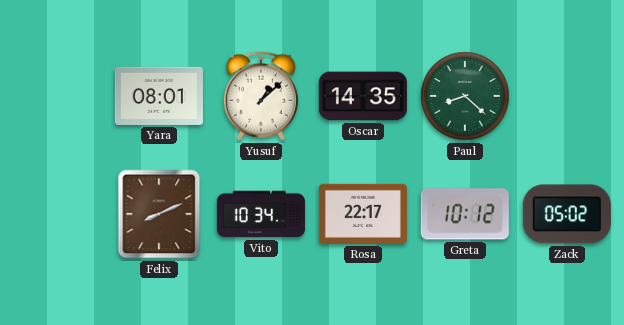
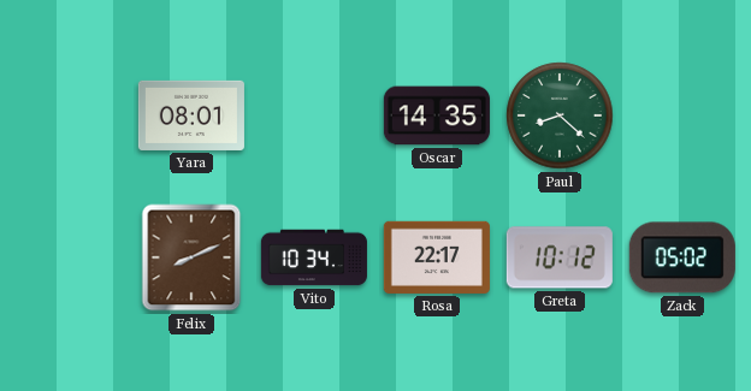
Yusuf: 1:08 -> none
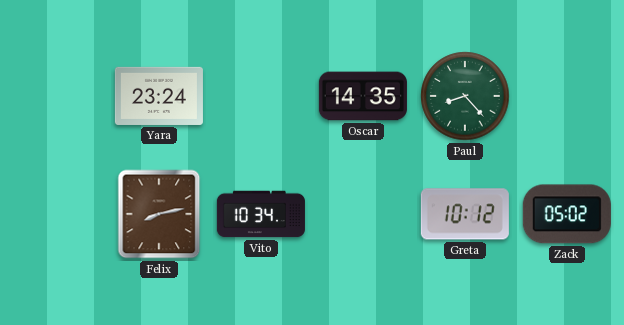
Yara: 08:01 -> 23:24
Paul: 8:22 -> 8:23
Felix: 8:11 -> 8:13
Rosa: 22:17 -> none
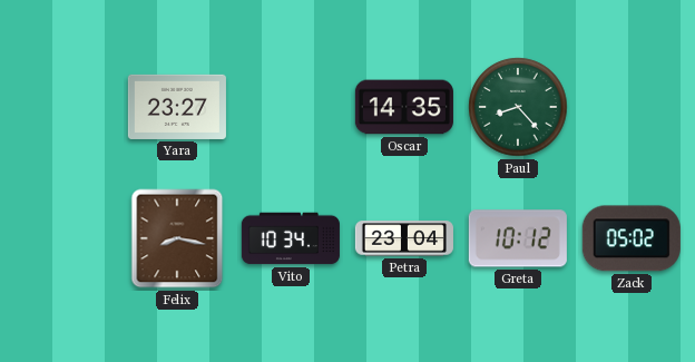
Yara: 23:24 -> 23:27
Felix: 8:13 -> 8:17
Petra: none -> 23:04
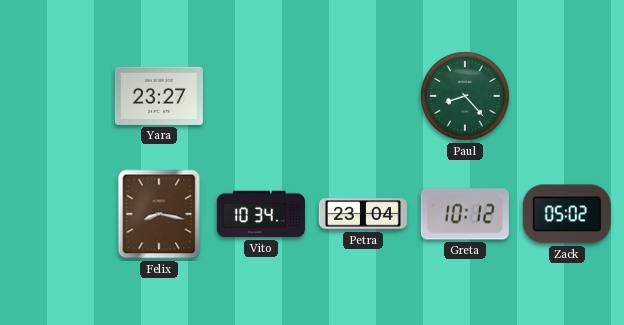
Oscar: 14:35 -> none
